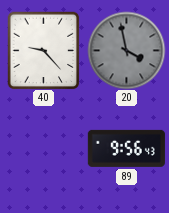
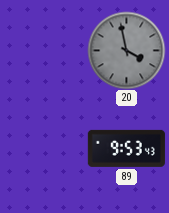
40: 9:23 -> none
89: 9:56 -> 9:53
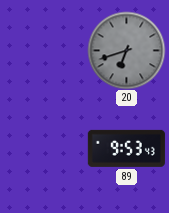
20: 3:58 -> 6:42
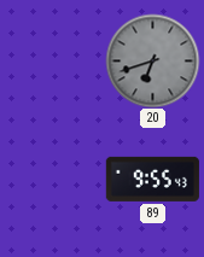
89: 9:53 -> 9:55
